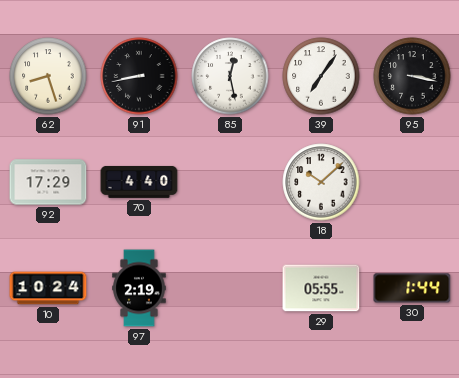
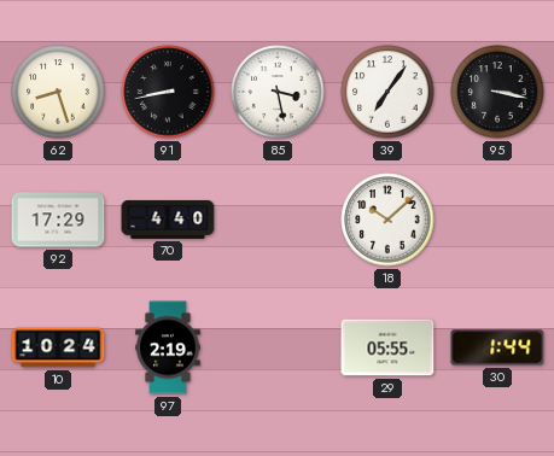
85: 12:28 -> 3:28
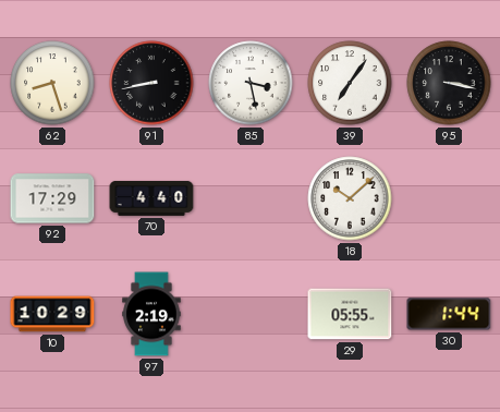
10: 10:24 -> 10:29
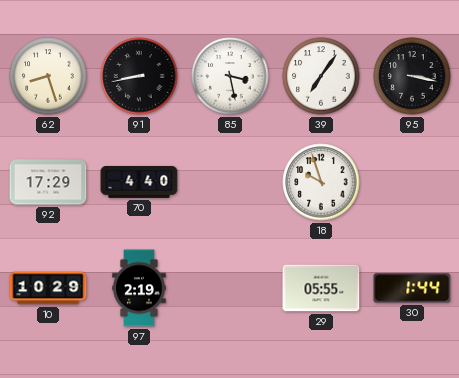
18: 10:08 -> 9:57
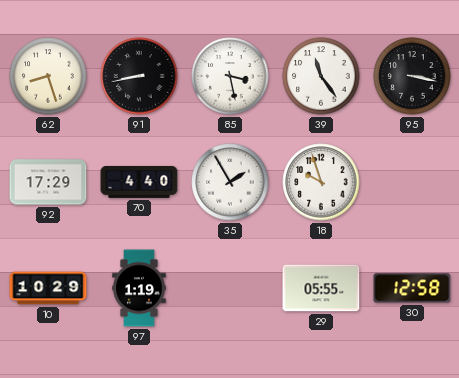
39: 7:06 -> 11:24
35: none -> 1:55
97: 2:19 -> 1:19
30: 1:44 -> 12:58
